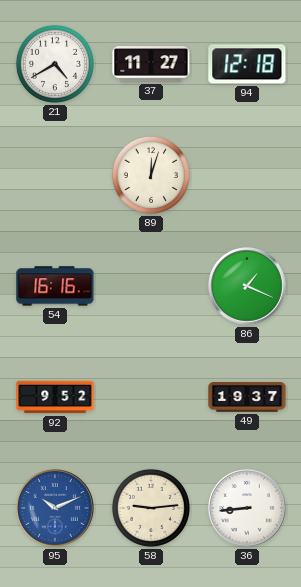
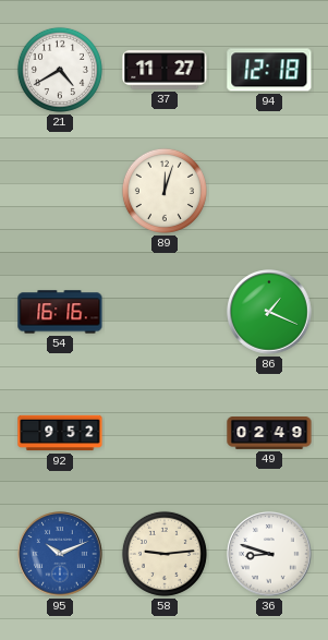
49: 19:37 -> 02:49
36: 8:44 -> 8:48
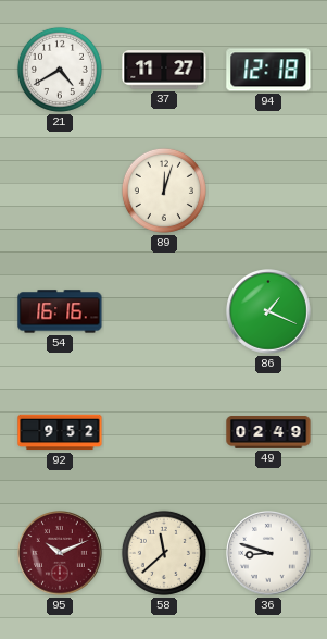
95 dial: blue -> burgundy
58: 9:14 -> 11:38
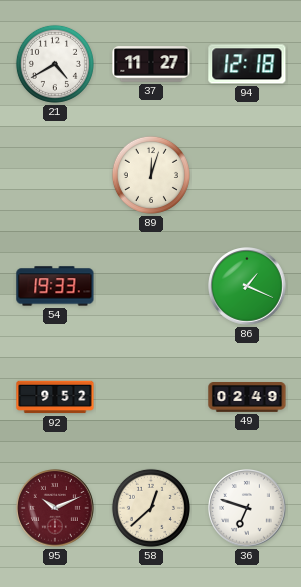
54: 16:16 -> 19:33
58: 11:38 -> 12:38
36: 8:48 -> 6:48
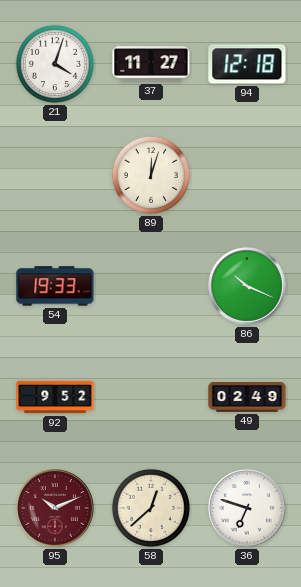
21: 4:40 -> 4:03
86: 1:19 -> 10:19
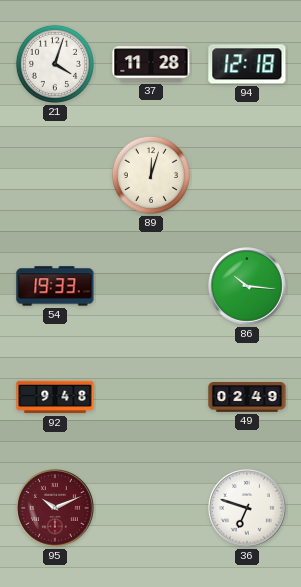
37: 11:27 -> 11:28
86: 10:19 -> 10:16
92: 9:52 -> 9:48
58: 12:38 -> none
